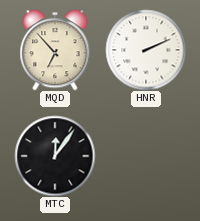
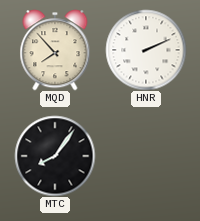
MQD: 6:53 -> 7:53
MTC: 12:06 -> 8:06
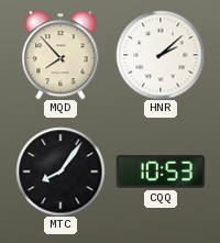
HNR: 2:11 -> 2:08
CQQ: none -> 10:53
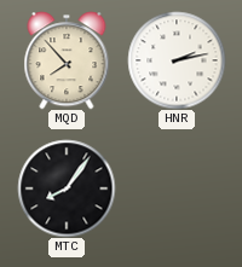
HNR: 2:08 -> 2:13
CQQ: 10:53 -> none
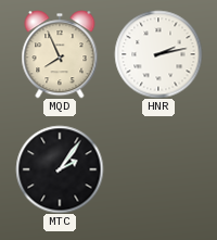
MQD: 7:53 -> 7:56
MTC: 8:06 -> 2:06
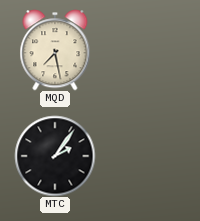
MQD: 7:56 -> 7:28
HNR: 2:13 -> none
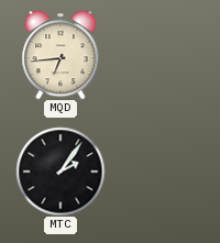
MQD: 7:28 -> 6:44
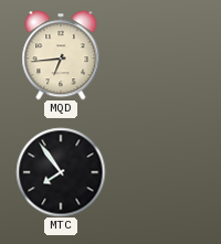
MTC: 2:06 -> 7:54
